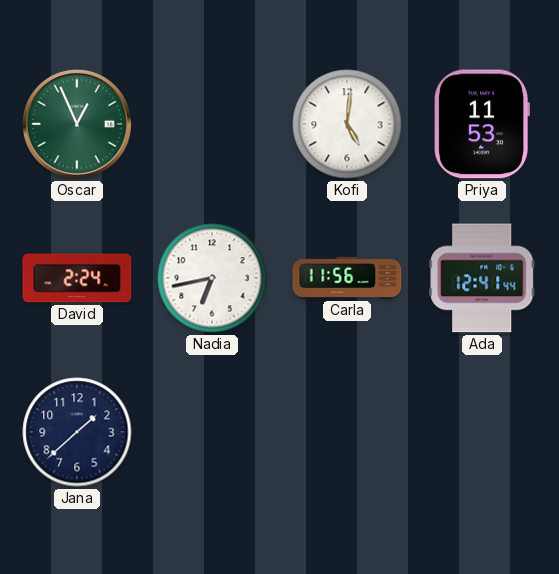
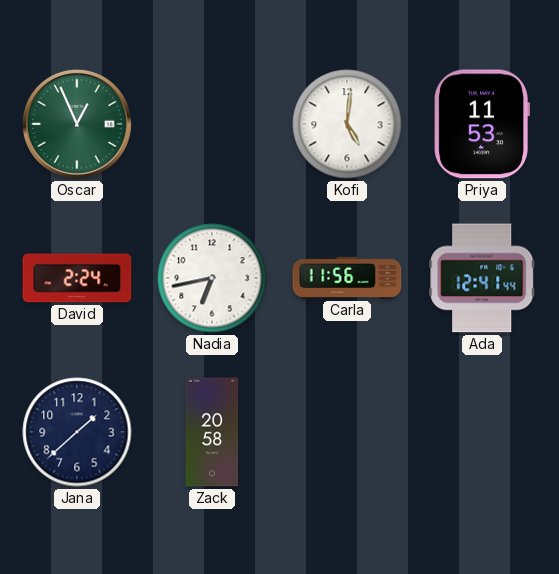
Zack: none -> 20:58
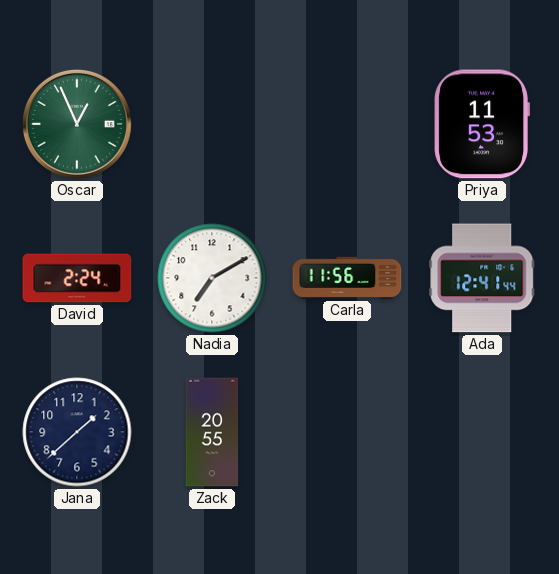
Kofi: 5:01 -> none
Nadia: 6:43 -> 7:10
Zack: 20:58 -> 20:55
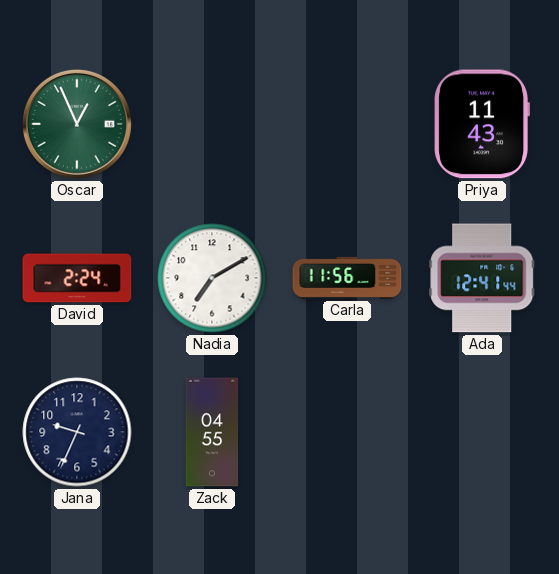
Priya: 11:53 -> 11:43
Jana: 1:38 -> 9:34
Zack: 20:55 -> 04:55
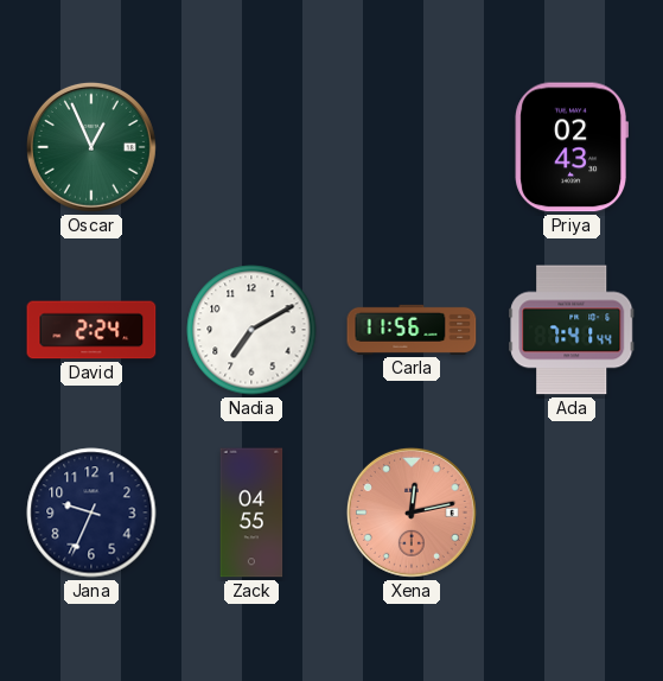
Priya: 11:43 -> 02:43
Ada: 12:41 -> 7:41
Xena: none -> 12:13
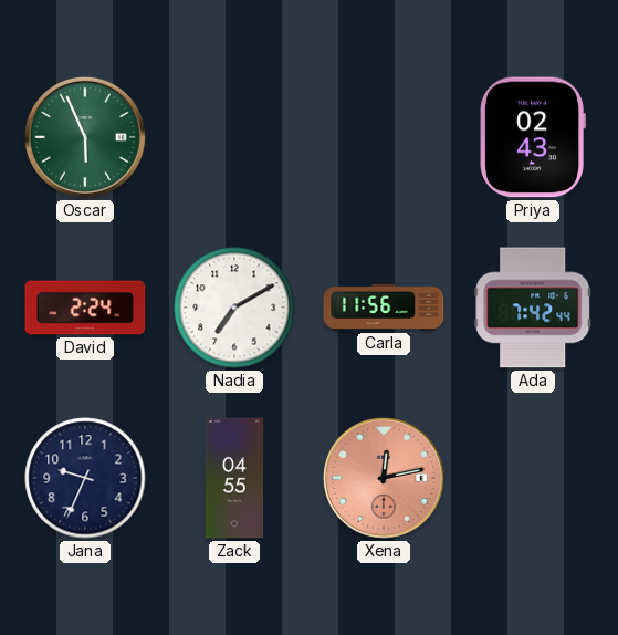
Oscar: 12:56 -> 5:56
Ada: 7:41 -> 7:42
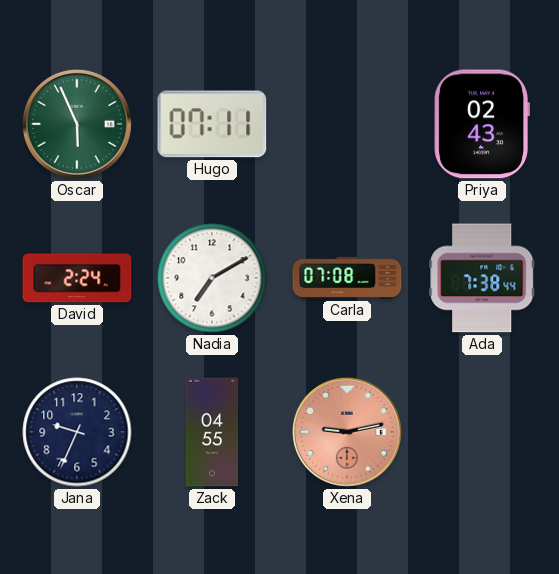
Hugo: none -> 07:11
Carla: 11:56 -> 07:08
Ada: 7:42 -> 7:38
Xena: 12:13 -> 9:13
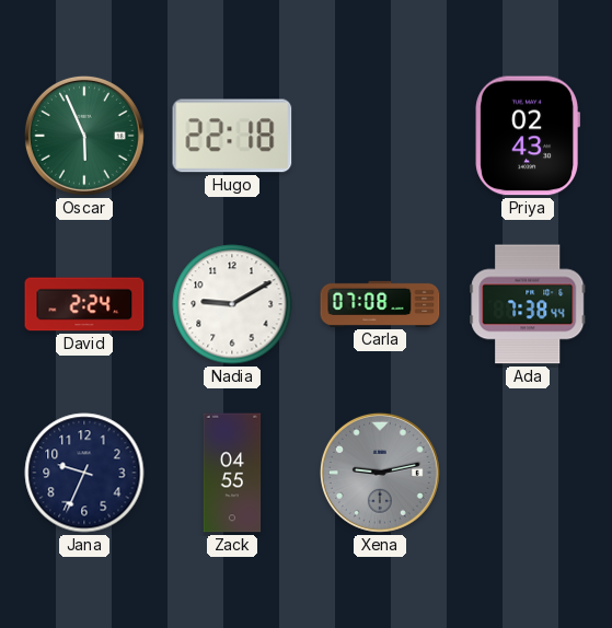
Hugo: 07:11 -> 22:18
Nadia: 7:10 -> 9:10
Xena dial: salmon -> grey
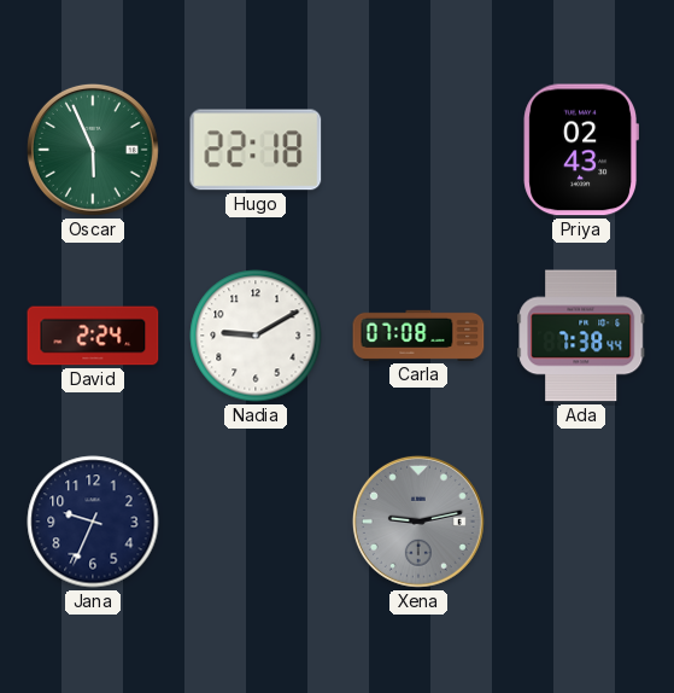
Zack: 04:55 -> none
